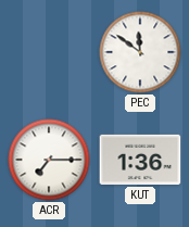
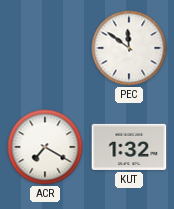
ACR: 7:15 -> 7:20
KUT: 1:36 -> 1:32
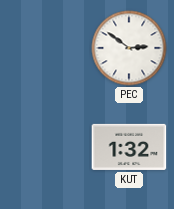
PEC: 11:51 -> 2:51
ACR: 7:20 -> none
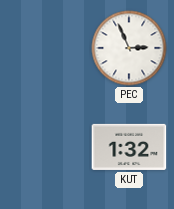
PEC: 2:51 -> 2:56
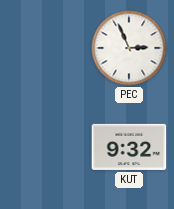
KUT: 1:32 -> 9:32
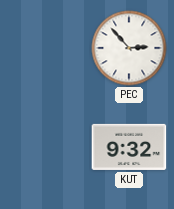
PEC: 2:56 -> 2:53
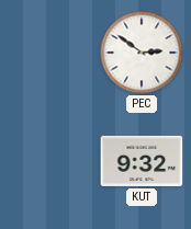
PEC: 2:53 -> 2:51
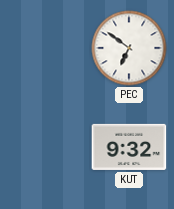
PEC: 2:51 -> 6:51
